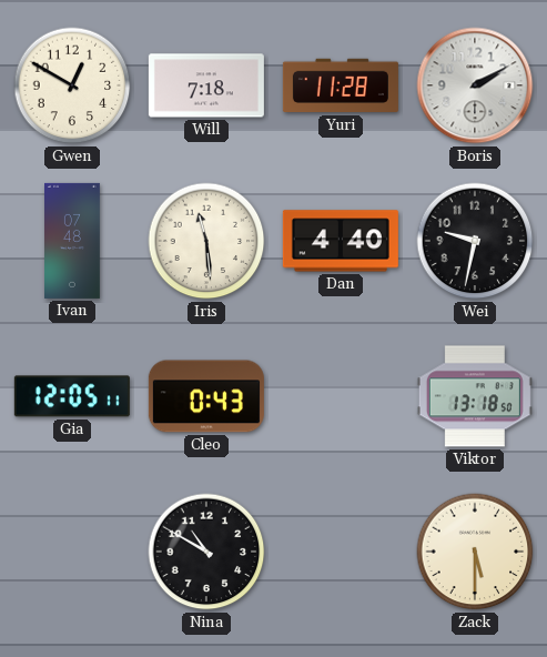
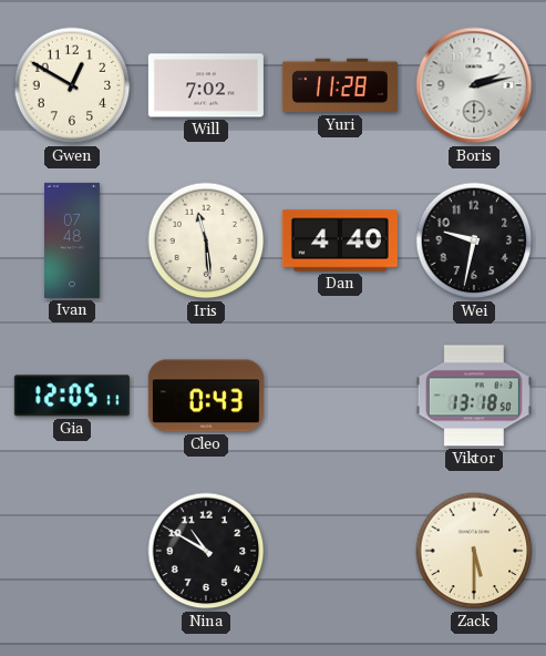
Will: 7:18 -> 7:02
Boris: 2:10 -> 2:13
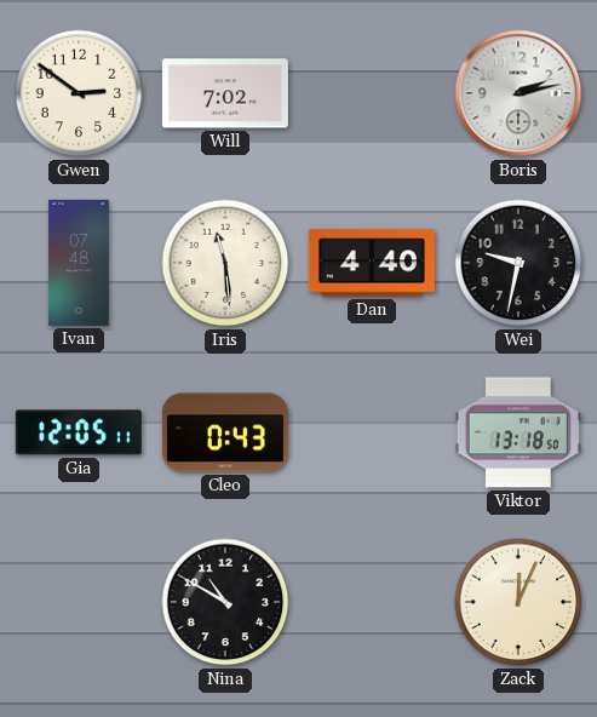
Gwen: 12:50 -> 2:51
Yuri: 11:28 -> none
Zack: 5:30 -> 12:04
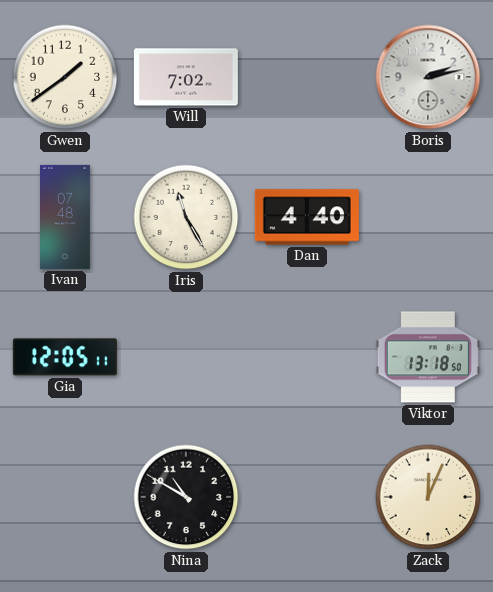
Gwen: 2:51 -> 1:39
Iris: 11:29 -> 11:25
Wei: 9:32 -> none
Cleo: 0:43 -> none
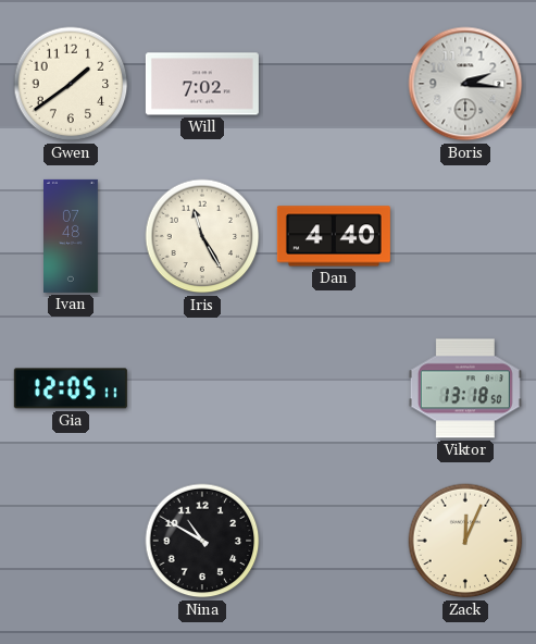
Boris: 2:13 -> 2:16
